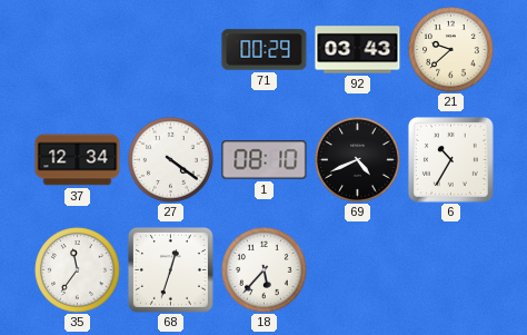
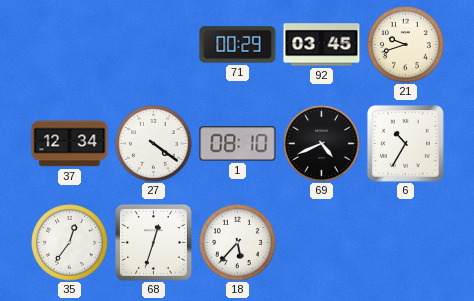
92: 03:43 -> 03:45
21: 9:38 -> 9:42
35: 11:36 -> 12:36
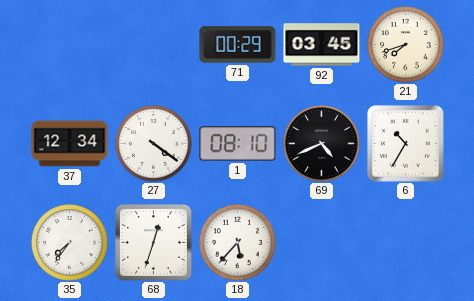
21: 9:42 -> 7:42
35: 12:36 -> 7:36
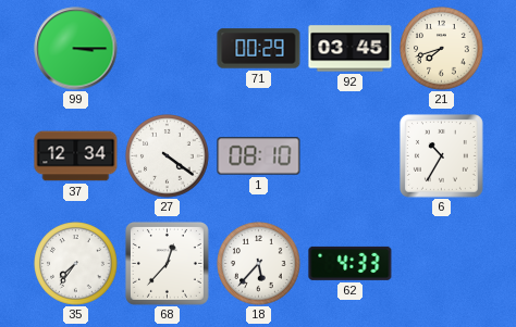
99: none -> 3:15
69: 4:41 -> none
68: 12:33 -> 12:37
62: none -> 4:33
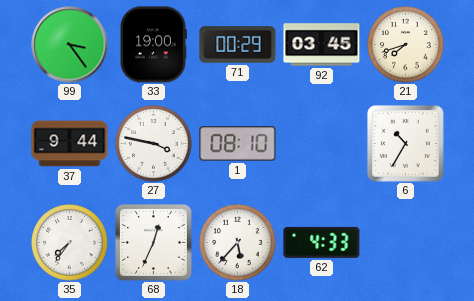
99: 3:15 -> 3:24
33: none -> 19:00
37: 12:34 -> 9:44
27: 4:21 -> 3:47
68: 12:37 -> 12:34
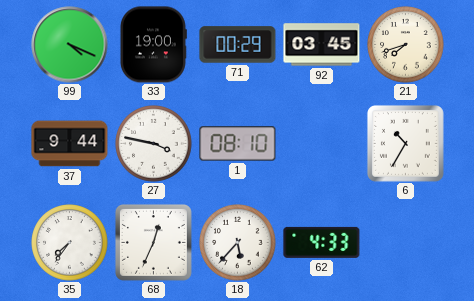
99: 3:24 -> 4:19
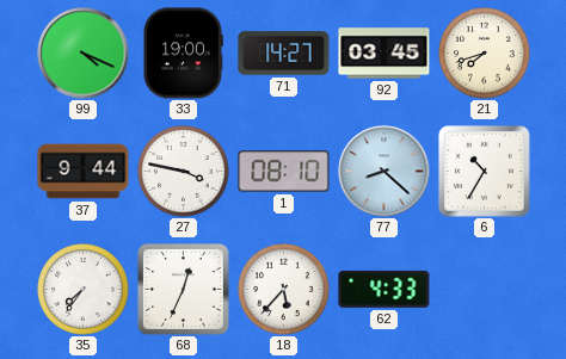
71: 00:29 -> 14:27
77: none -> 8:22
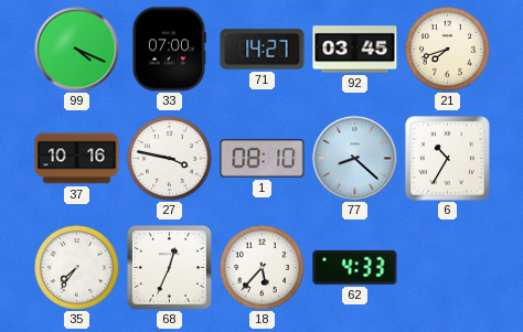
33: 19:00 -> 07:00
37: 9:44 -> 10:16
